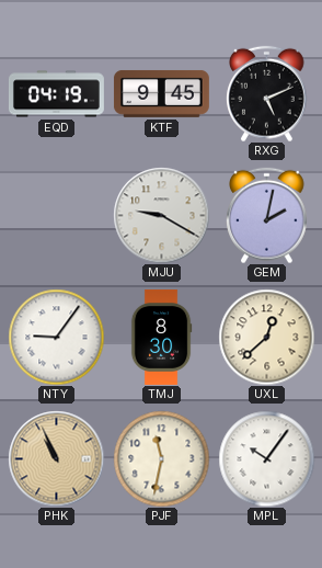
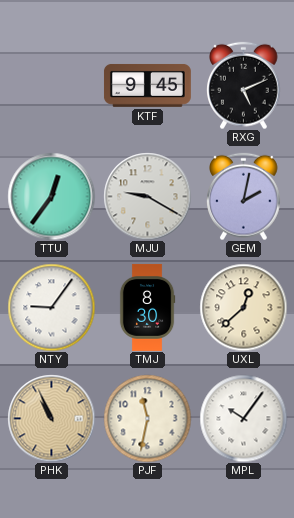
EQD: 04:19 -> none
TTU: none -> 12:36
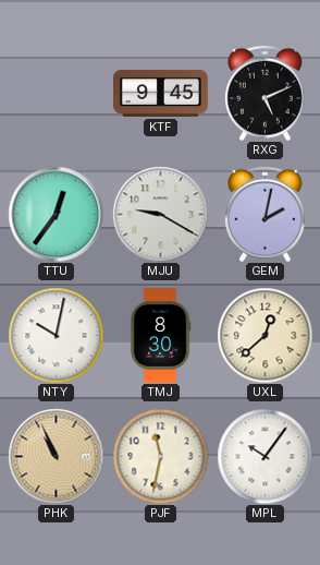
NTY: 9:06 -> 10:02
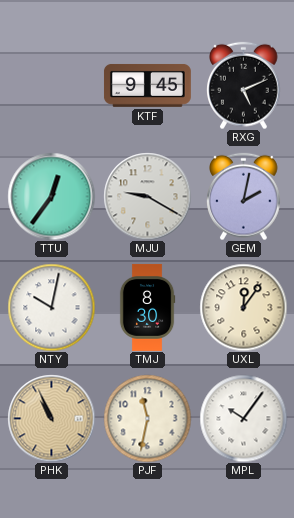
UXL: 12:38 -> 12:06
